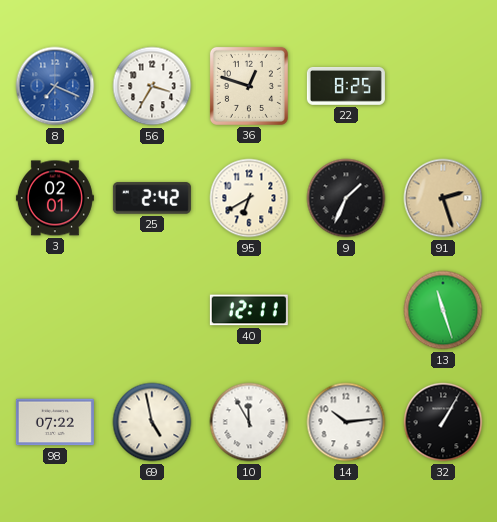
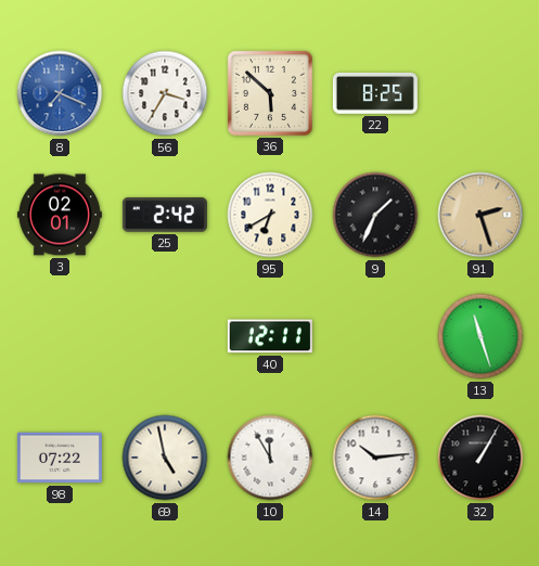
36: 12:48 -> 5:52
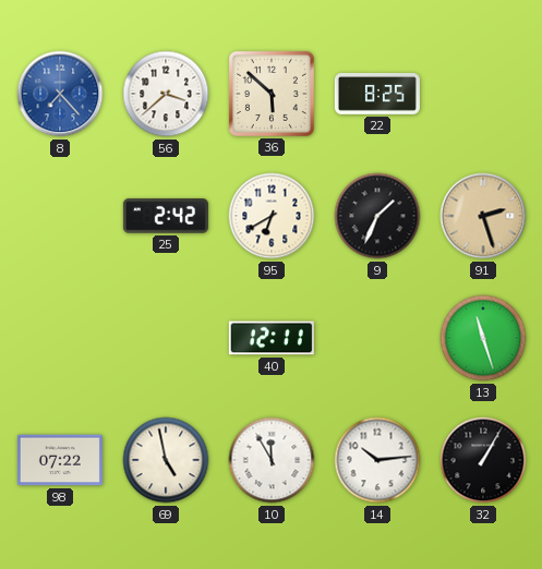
8: 7:19 -> 7:23
56: 3:35 -> 3:38
3: 02:01 -> none
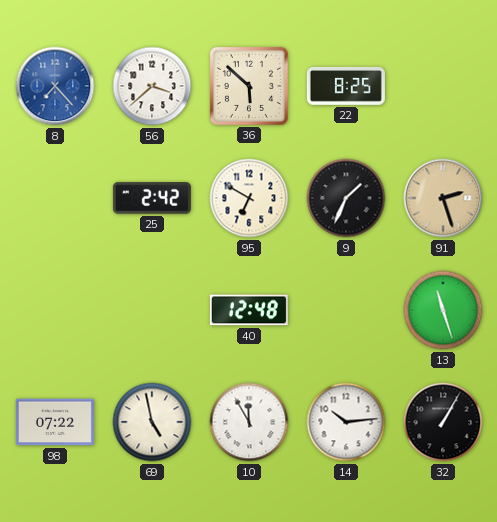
95: 6:40 -> 6:50
40: 12:11 -> 12:48
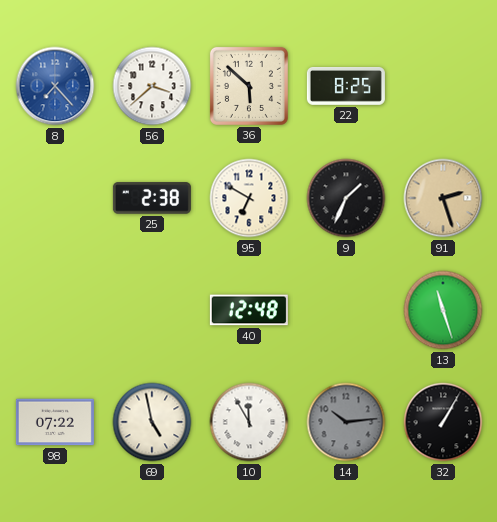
25: 2:42 -> 2:38
14 dial: white -> grey
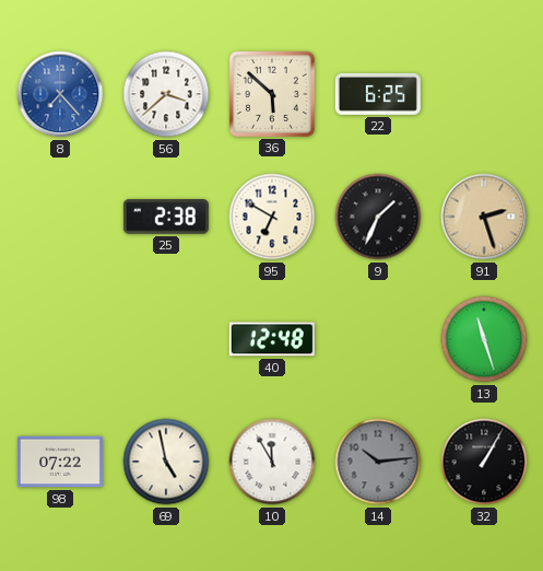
22: 8:25 -> 6:25
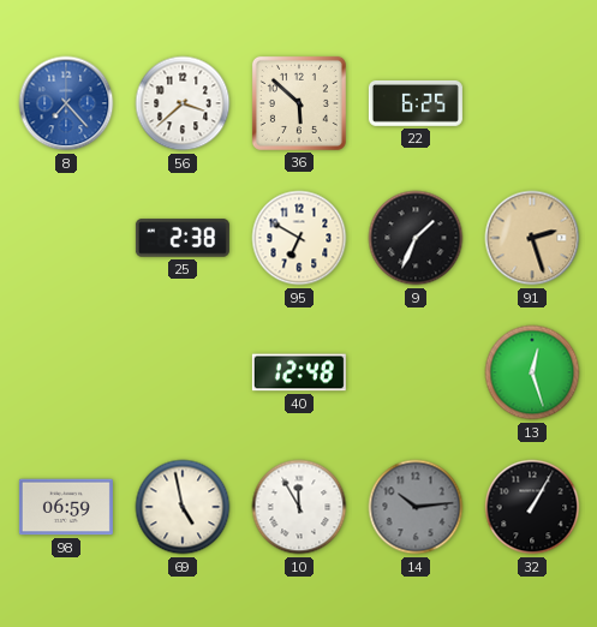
13: 11:27 -> 12:27
98: 07:22 -> 06:59
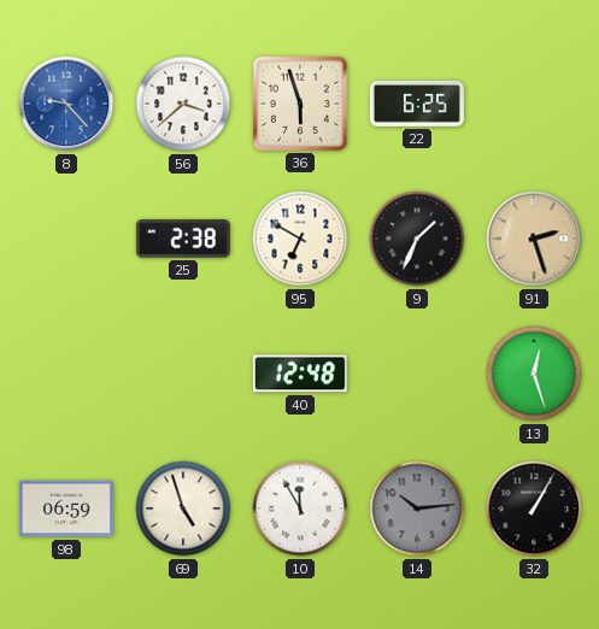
8: 7:23 -> 9:23
36: 5:52 -> 5:57
69: 4:58 -> 4:57
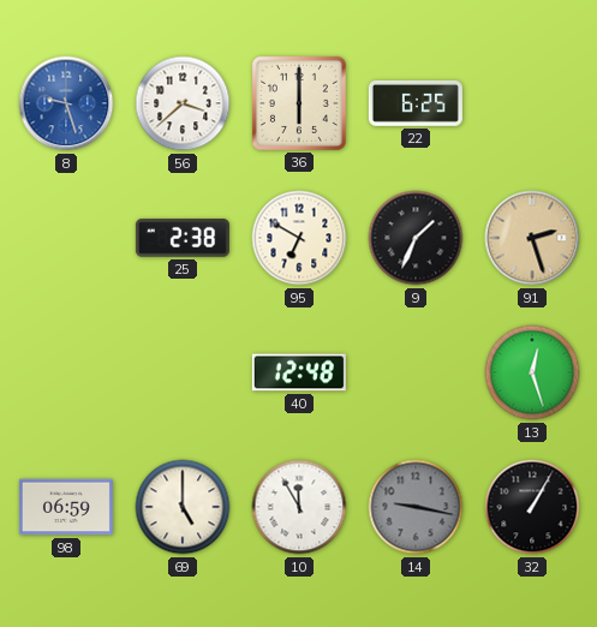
8: 9:23 -> 9:27
36: 5:57 -> 6:00
69: 4:57 -> 5:00
14: 10:14 -> 9:17
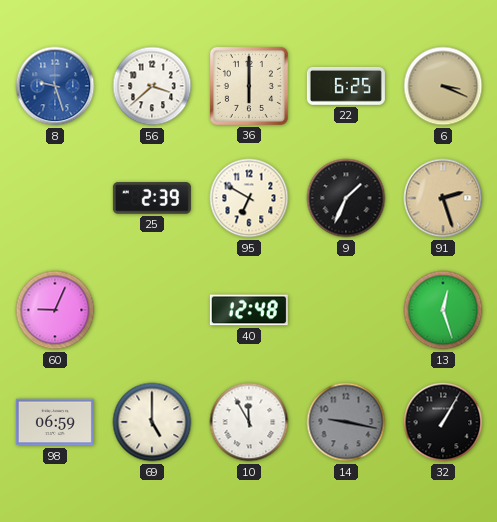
6: none -> 3:19
25: 2:38 -> 2:39
60: none -> 9:04
